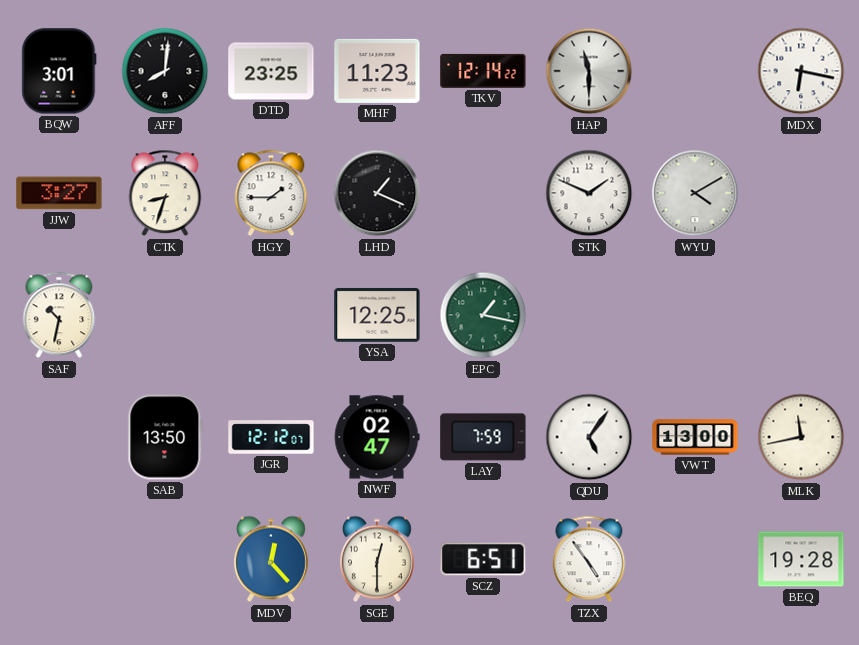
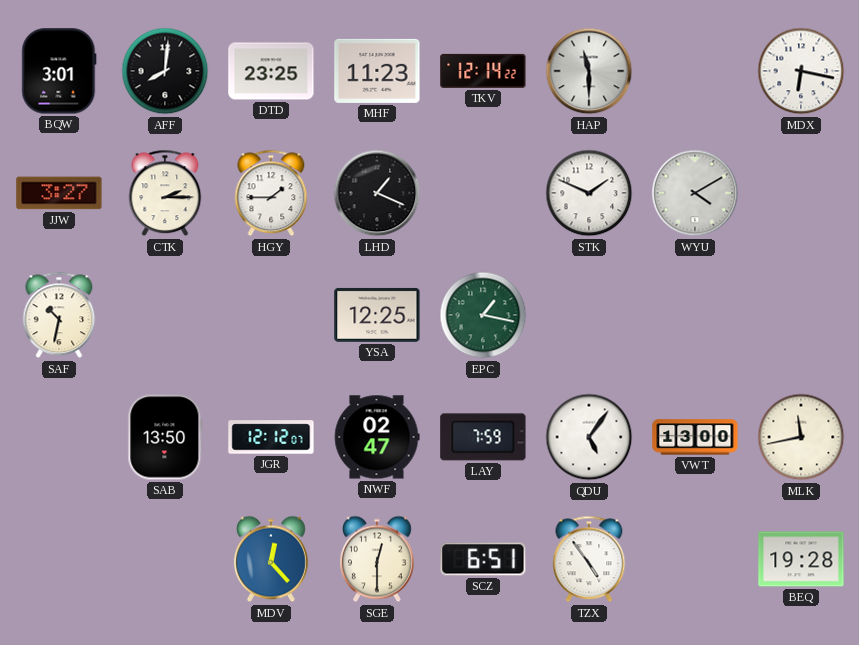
CTK: 8:33 -> 2:15
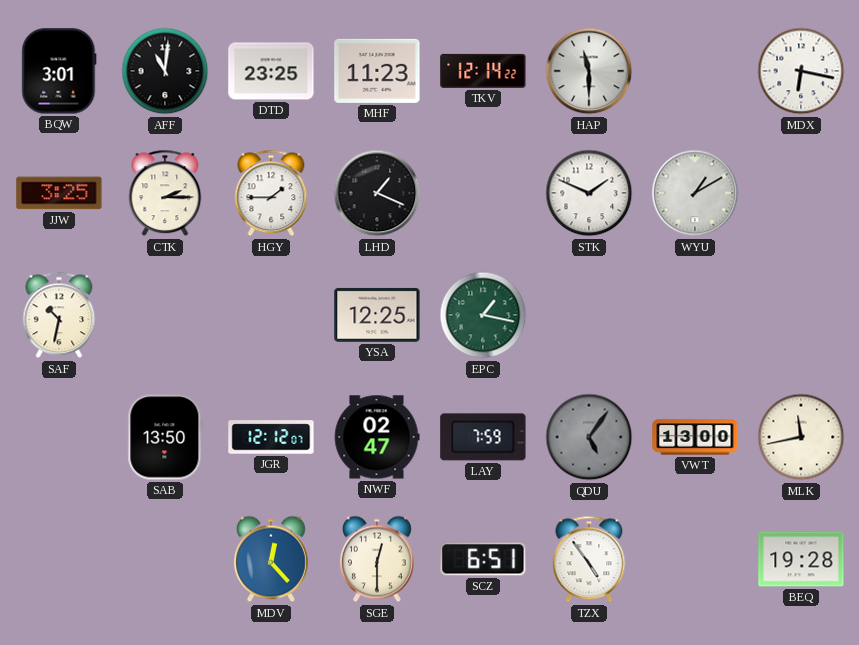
AFF: 8:01 -> 11:01
JJW: 3:27 -> 3:25
WYU: 4:10 -> 1:10
QDU dial: white -> grey
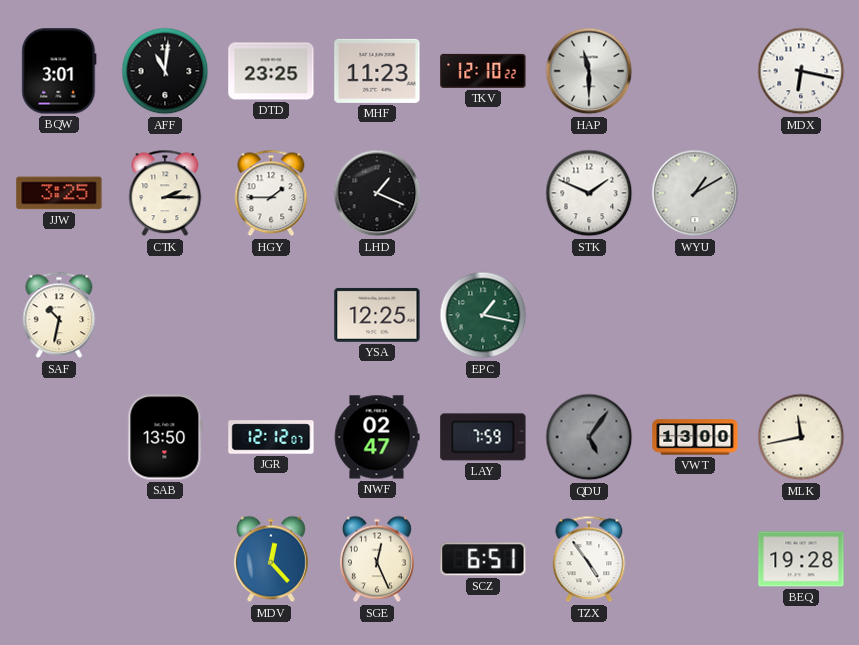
TKV: 12:14 -> 12:10
SGE: 12:30 -> 12:26
